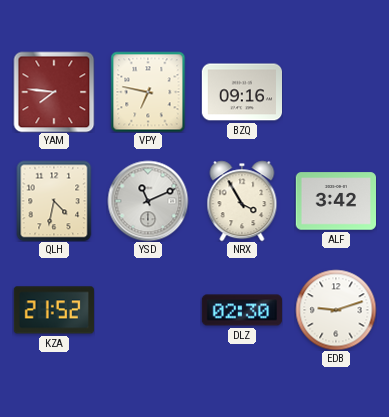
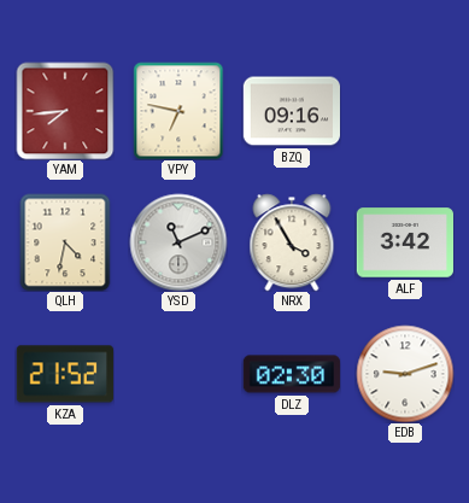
YAM: 7:46 -> 7:44
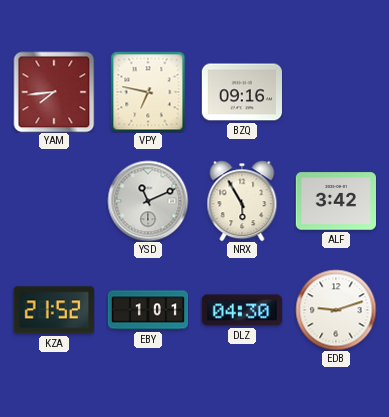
QLH: 4:32 -> none
NRX: 3:55 -> 5:55
EBY: none -> 1:01
DLZ: 02:30 -> 04:30
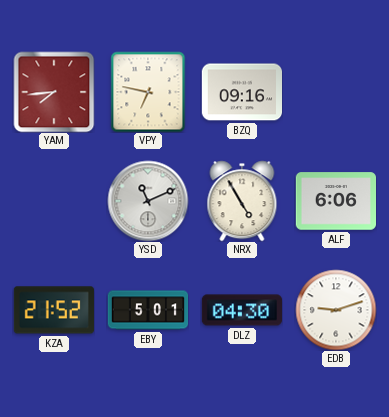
NRX: 5:55 -> 4:55
ALF: 3:42 -> 6:06
EBY: 1:01 -> 5:01
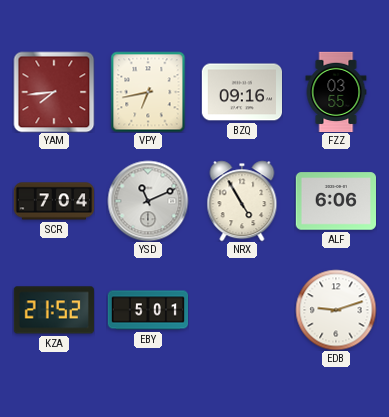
VPY: 6:47 -> 6:43
FZZ: none -> 03:55
SCR: none -> 7:04
DLZ: 04:30 -> none
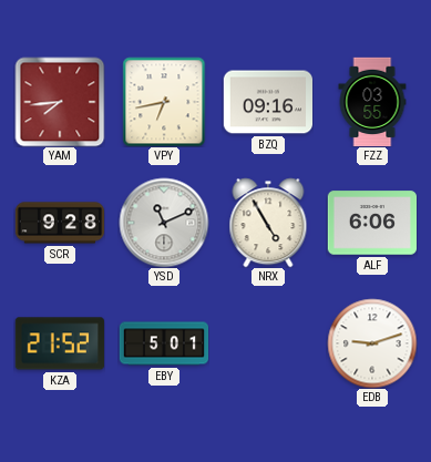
SCR: 7:04 -> 9:28
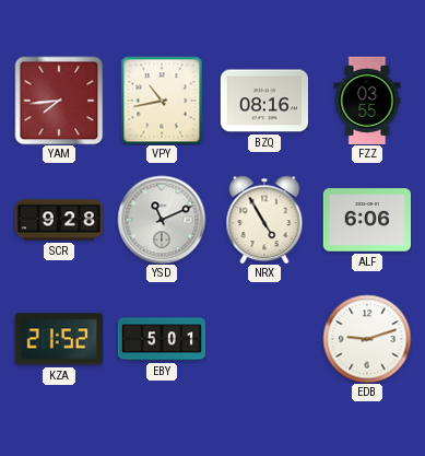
VPY: 6:43 -> 10:43
BZQ: 09:16 -> 08:16
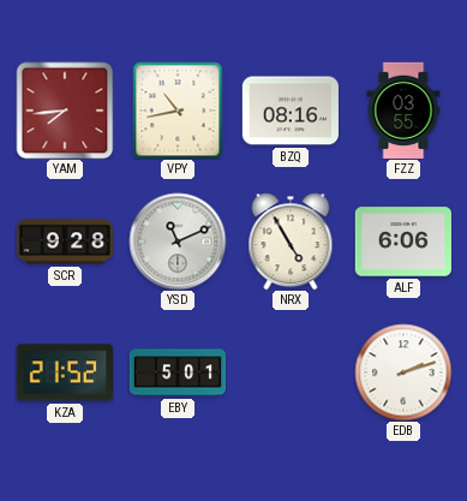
EDB: 9:12 -> 2:12
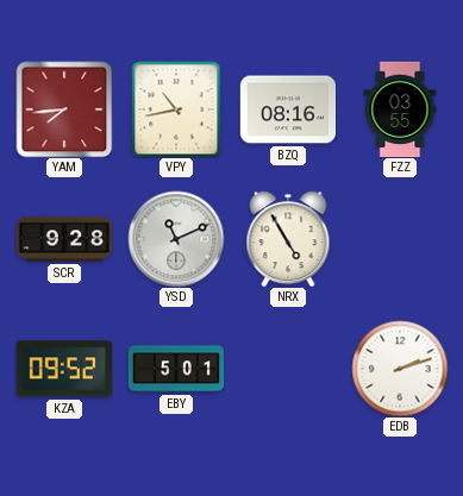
ALF: 6:06 -> none
KZA: 21:52 -> 09:52
